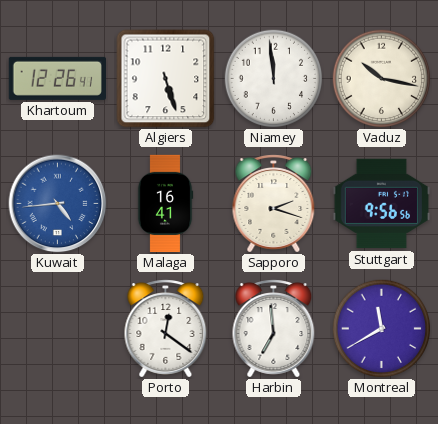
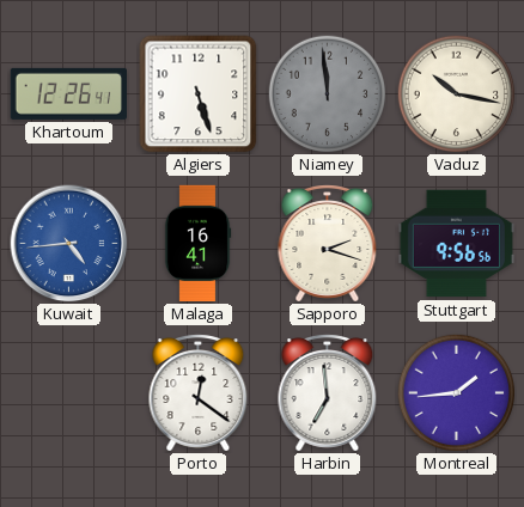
Niamey dial: white -> grey
Montreal: 11:40 -> 1:44
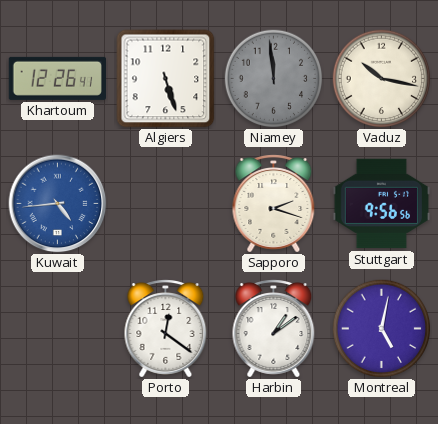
Malaga: 16:41 -> none
Harbin: 6:59 -> 1:09
Montreal: 1:44 -> 5:02
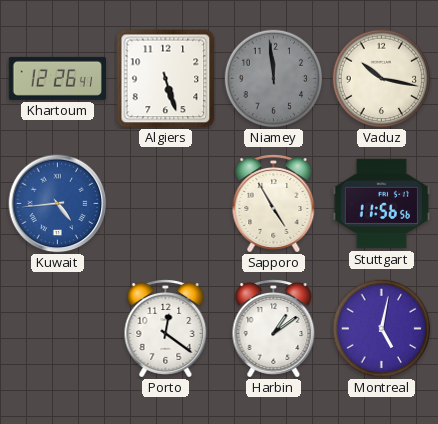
Sapporo: 2:18 -> 4:55
Stuttgart: 9:56 -> 11:56
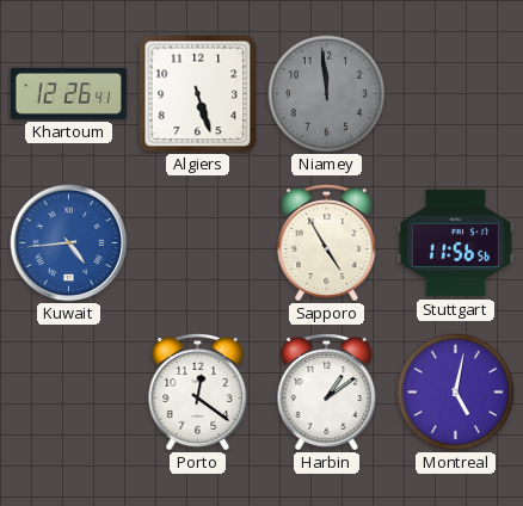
Vaduz: 10:17 -> none
